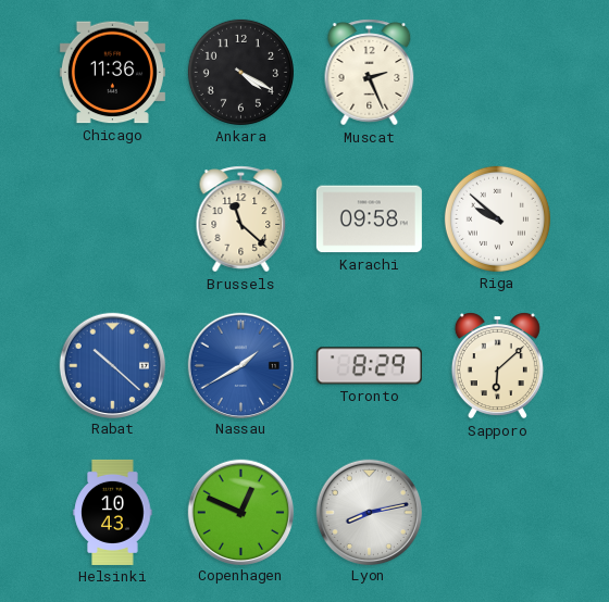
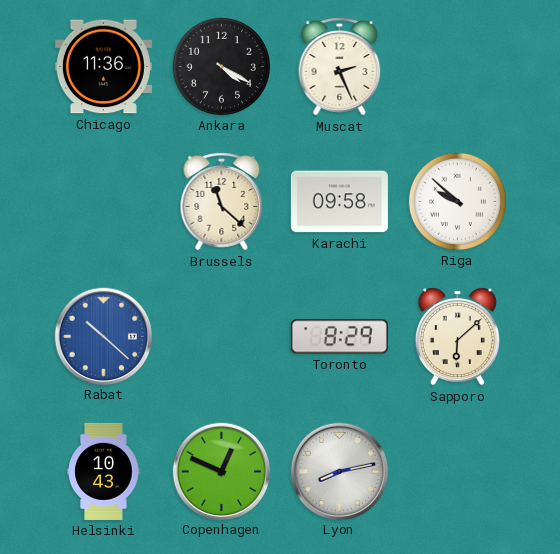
Nassau: 1:40 -> none
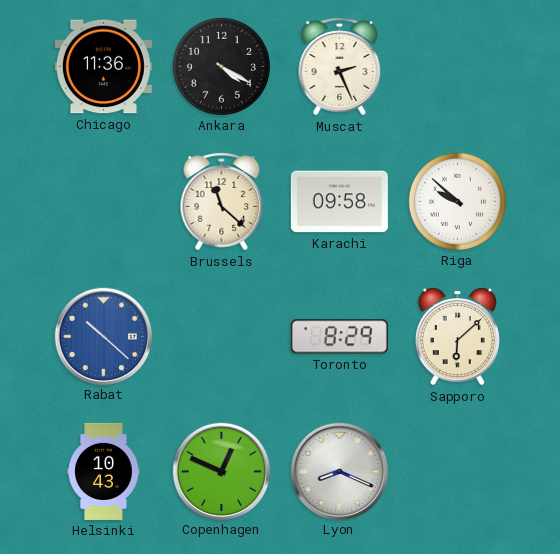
Lyon: 8:13 -> 8:19
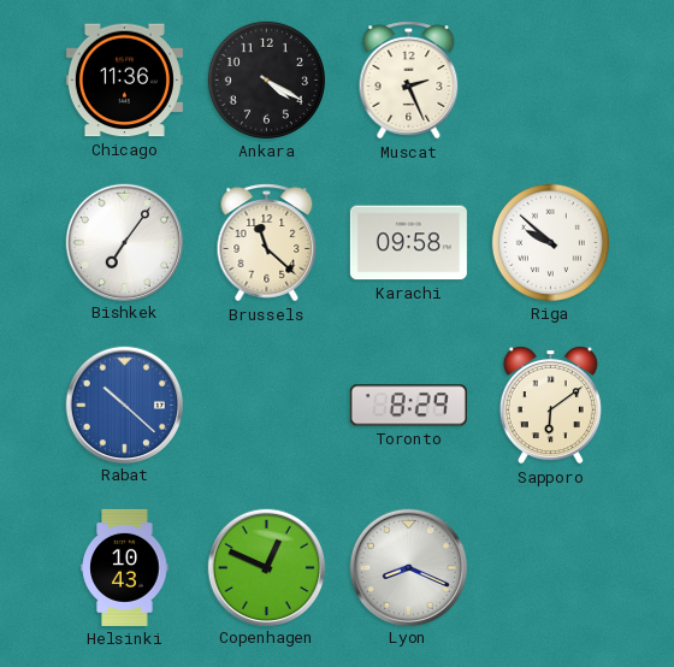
Bishkek: none -> 7:06
Sapporo: 6:08 -> 6:09
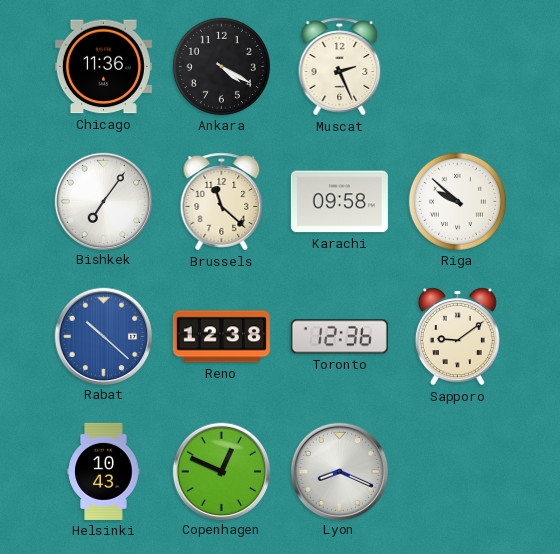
Reno: none -> 12:38
Toronto: 8:29 -> 12:36
Sapporo: 6:09 -> 9:09
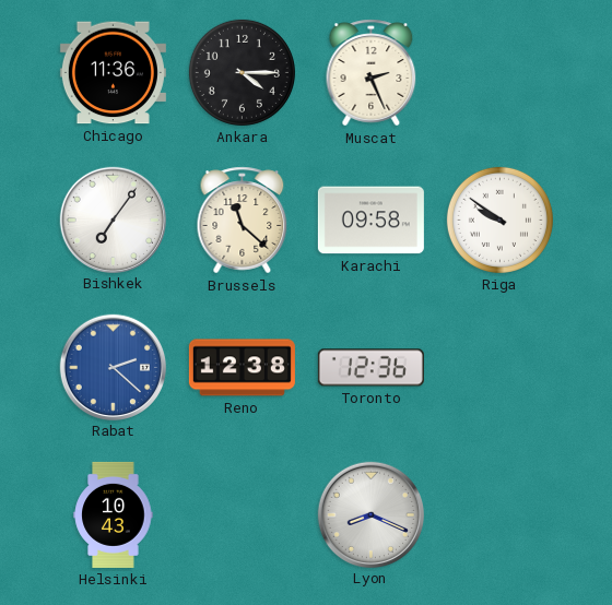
Ankara: 4:20 -> 4:15
Riga: 9:52 -> 9:51
Rabat: 10:22 -> 2:22
Sapporo: 9:09 -> none
Copenhagen: 12:49 -> none
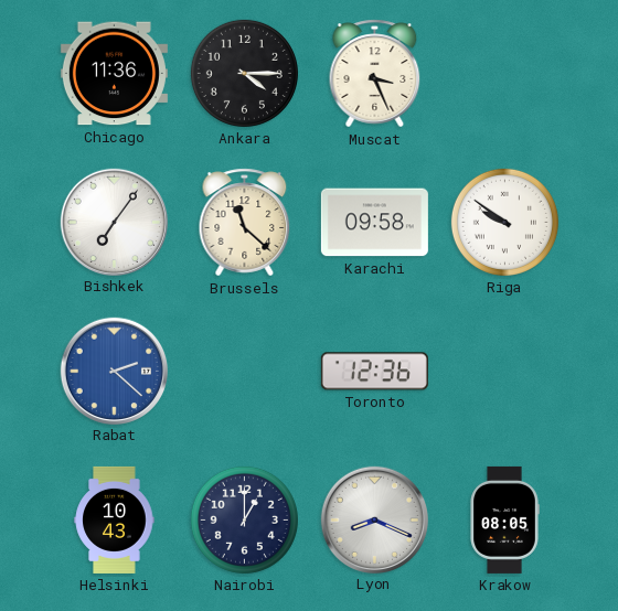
Muscat: 2:26 -> 3:26
Reno: 12:38 -> none
Nairobi: none -> 1:00
Krakow: none -> 08:05
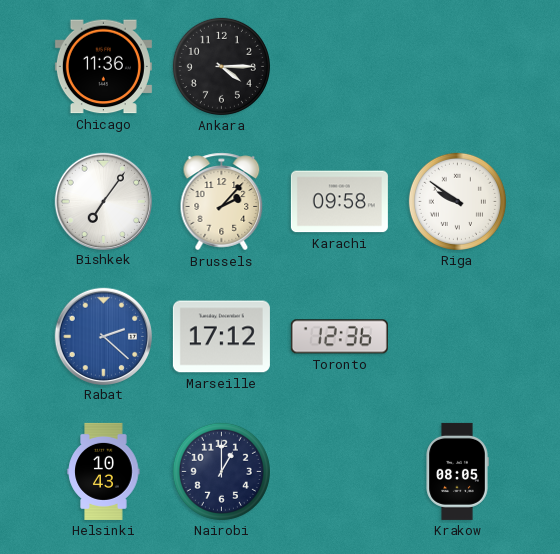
Muscat: 3:26 -> none
Brussels: 11:22 -> 2:07
Marseille: none -> 17:12
Lyon: 8:19 -> none
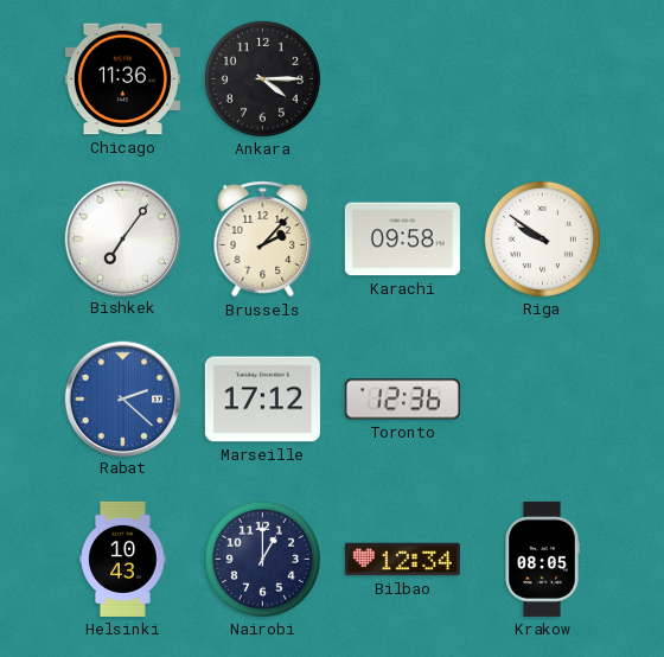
Bilbao: none -> 12:34
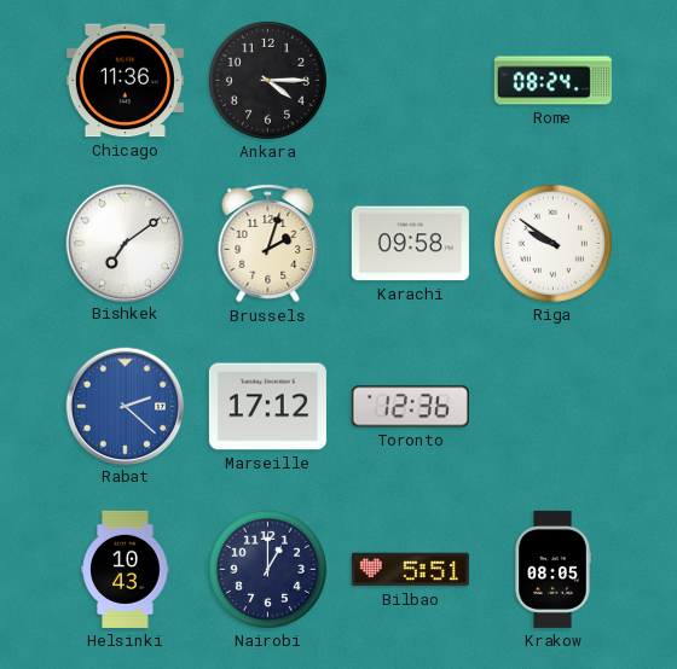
Rome: none -> 08:24
Bishkek: 7:06 -> 7:09
Brussels: 2:07 -> 2:03
Bilbao: 12:34 -> 5:51
